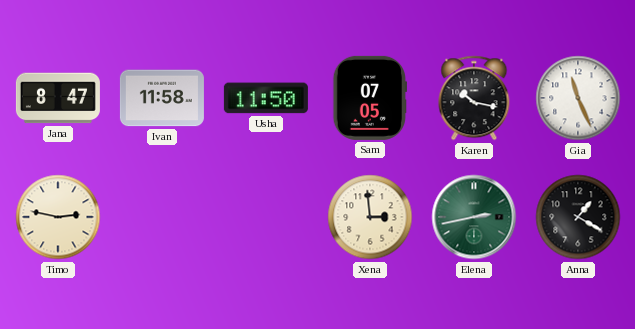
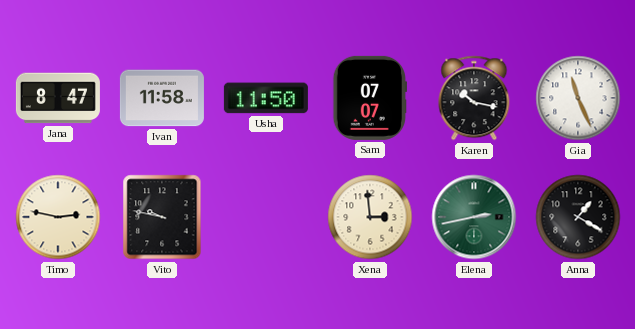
Sam: 07:05 -> 07:07
Vito: none -> 9:47
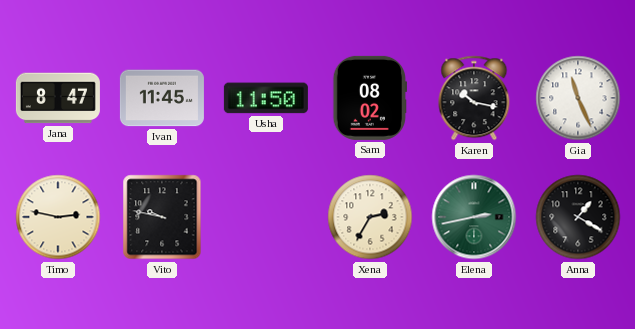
Ivan: 11:58 -> 11:45
Sam: 07:07 -> 08:02
Xena: 2:59 -> 2:35
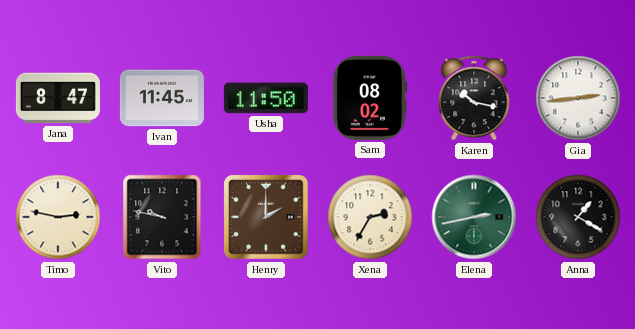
Gia: 11:26 -> 2:44
Henry: none -> 2:00
